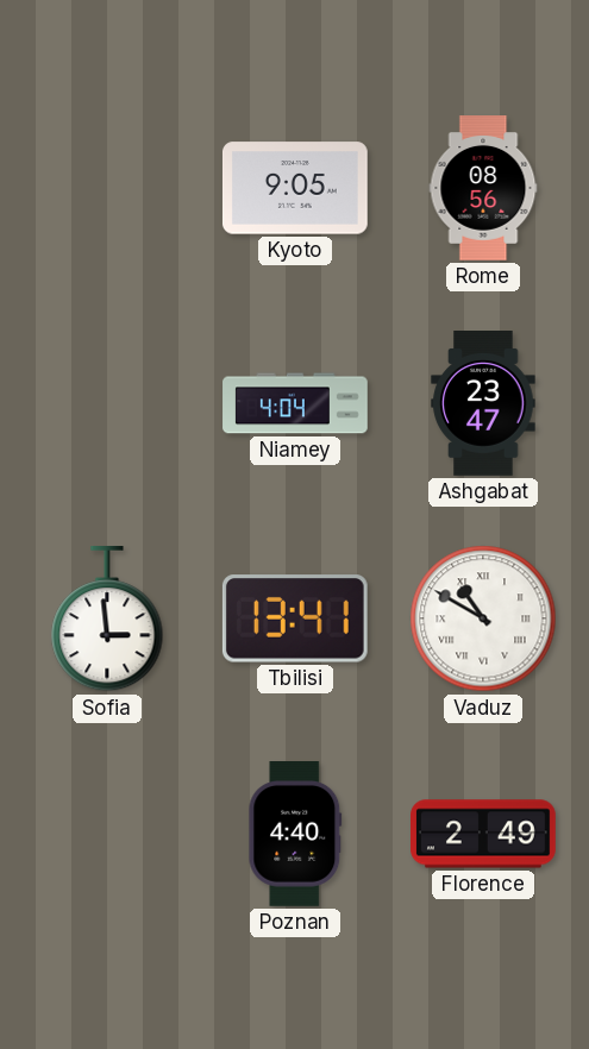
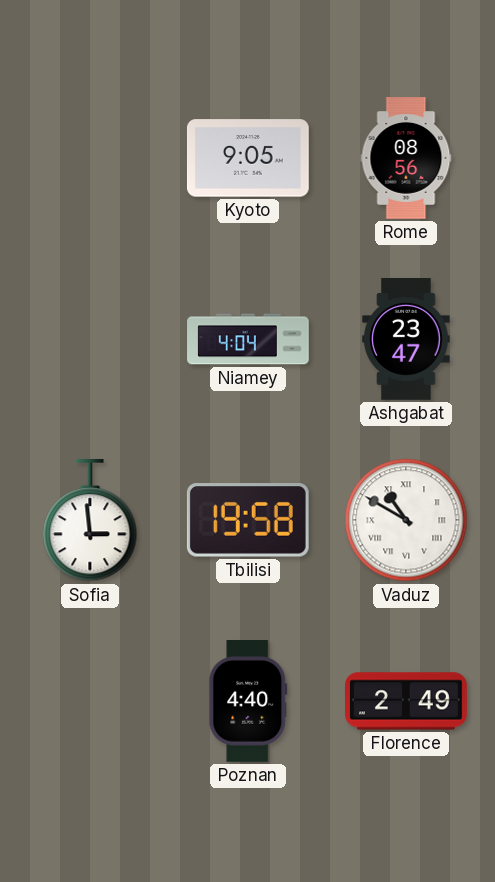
Tbilisi: 13:41 -> 19:58
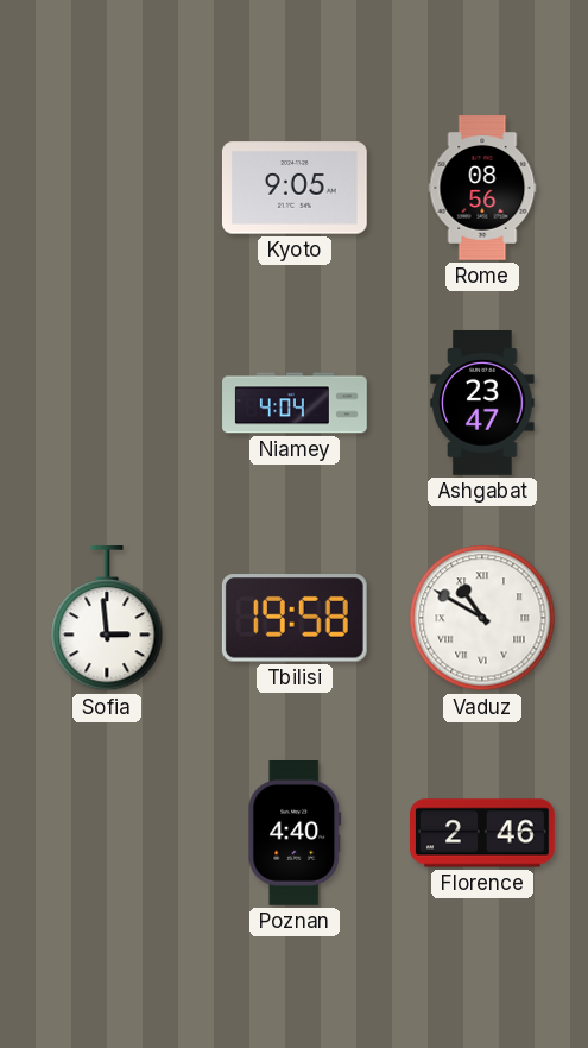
Florence: 2:49 -> 2:46
